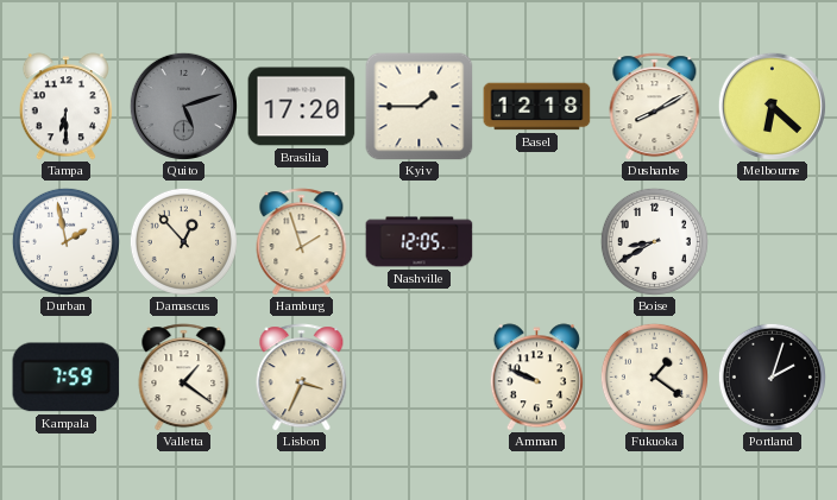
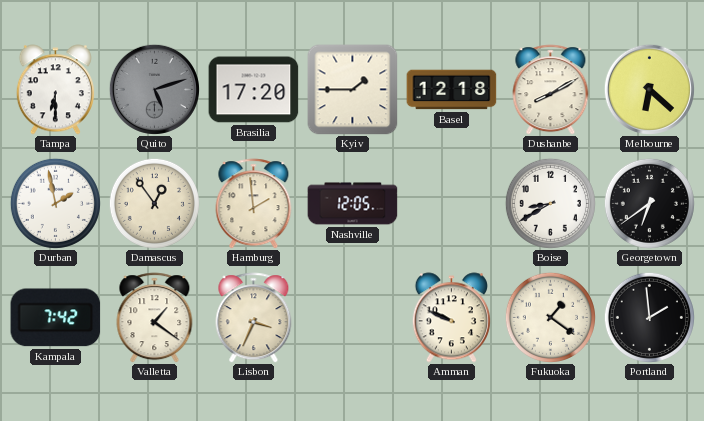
Damascus: 12:53 -> 12:54
Hamburg: 1:57 -> 1:59
Georgetown: none -> 6:39
Kampala: 7:59 -> 7:42
Portland: 2:03 -> 1:59
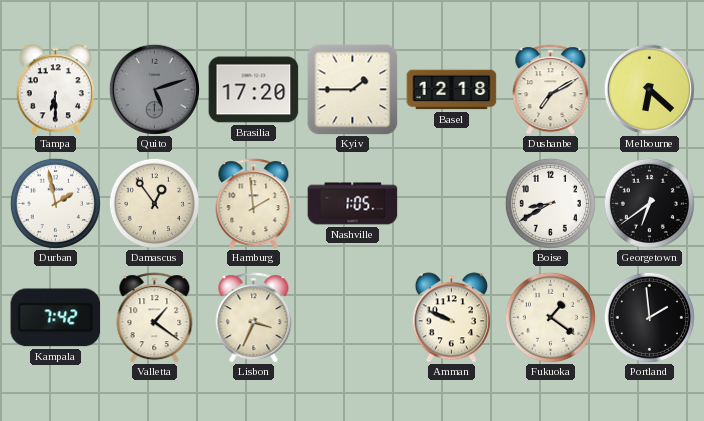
Dushanbe: 8:10 -> 7:10
Nashville: 12:05 -> 1:05
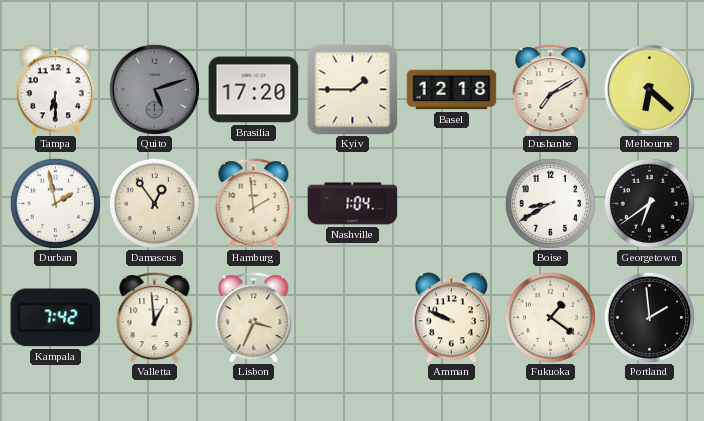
Nashville: 1:05 -> 1:04
Valletta: 1:21 -> 12:59
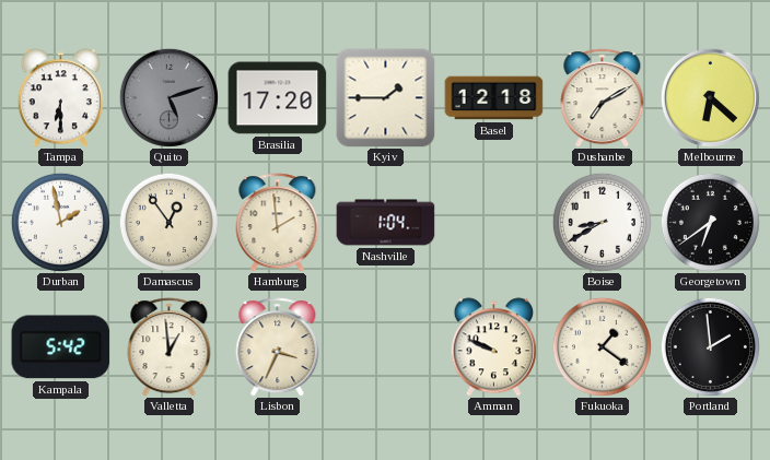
Kampala: 7:42 -> 5:42
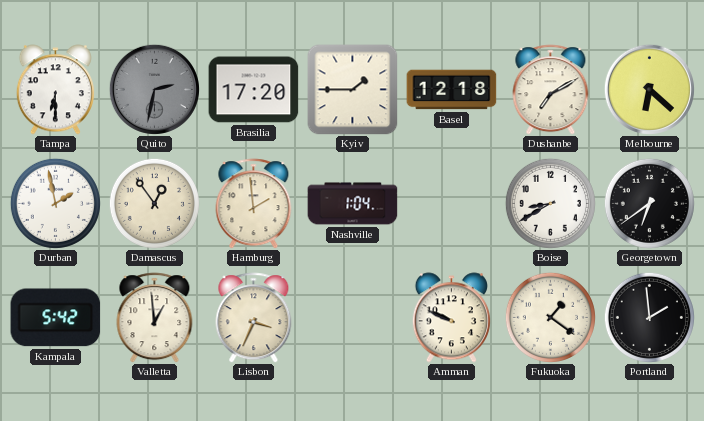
Quito: 5:12 -> 2:32
